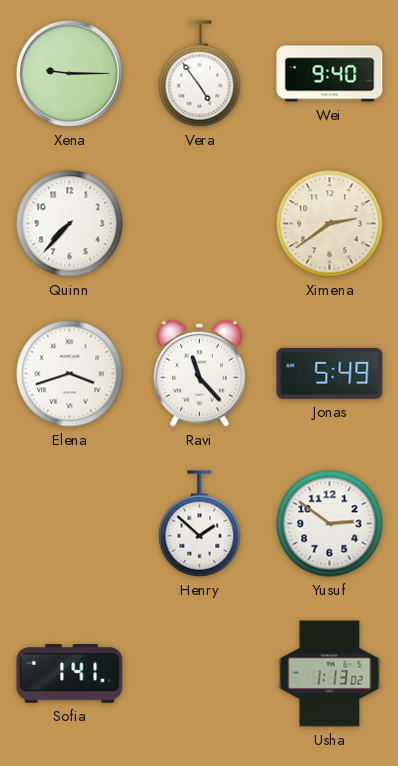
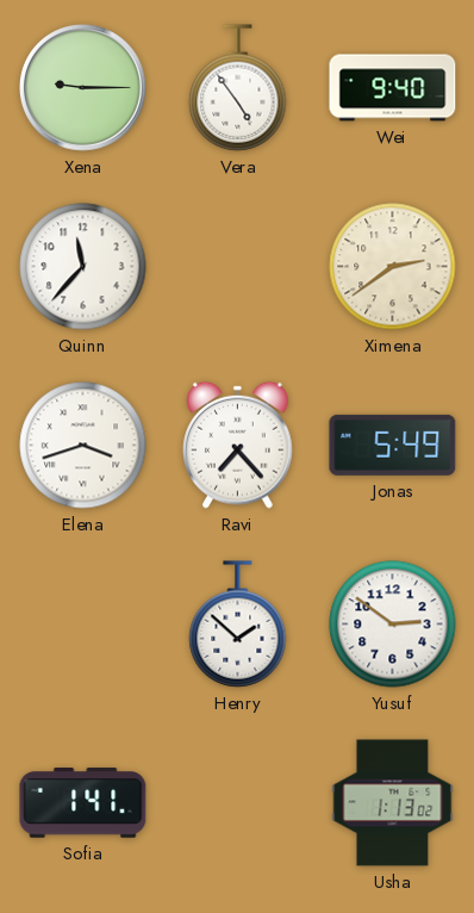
Quinn: 7:37 -> 11:37
Ravi: 11:23 -> 7:23
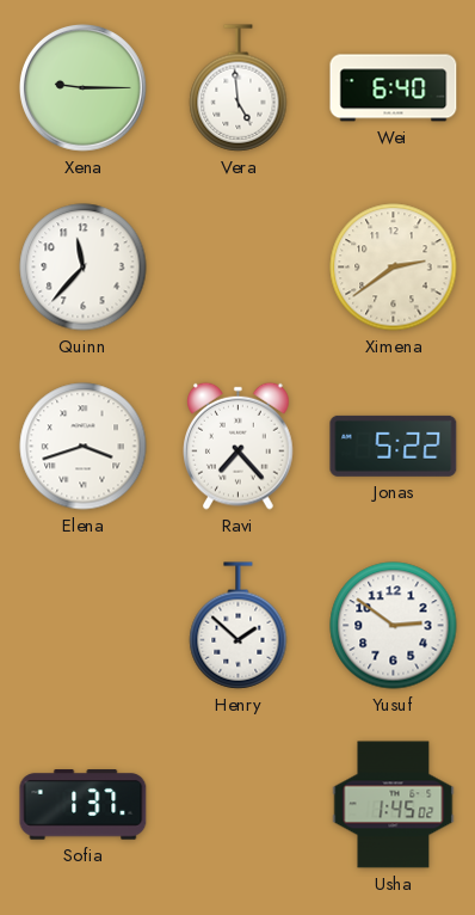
Vera: 4:54 -> 4:59
Wei: 9:40 -> 6:40
Jonas: 5:49 -> 5:22
Sofia: 1:41 -> 1:37
Usha: 1:13 -> 1:45
